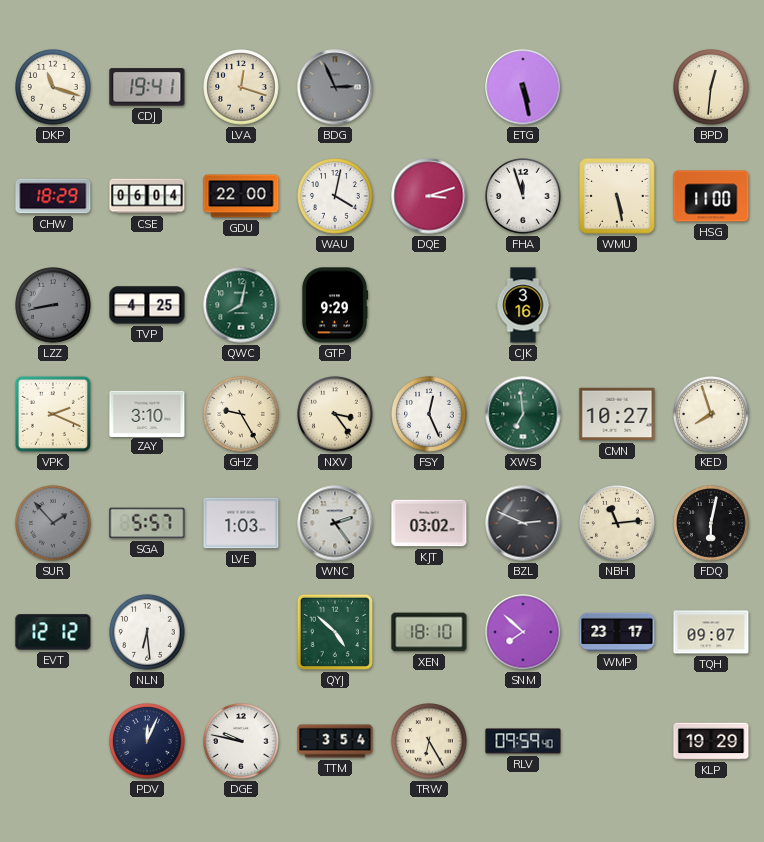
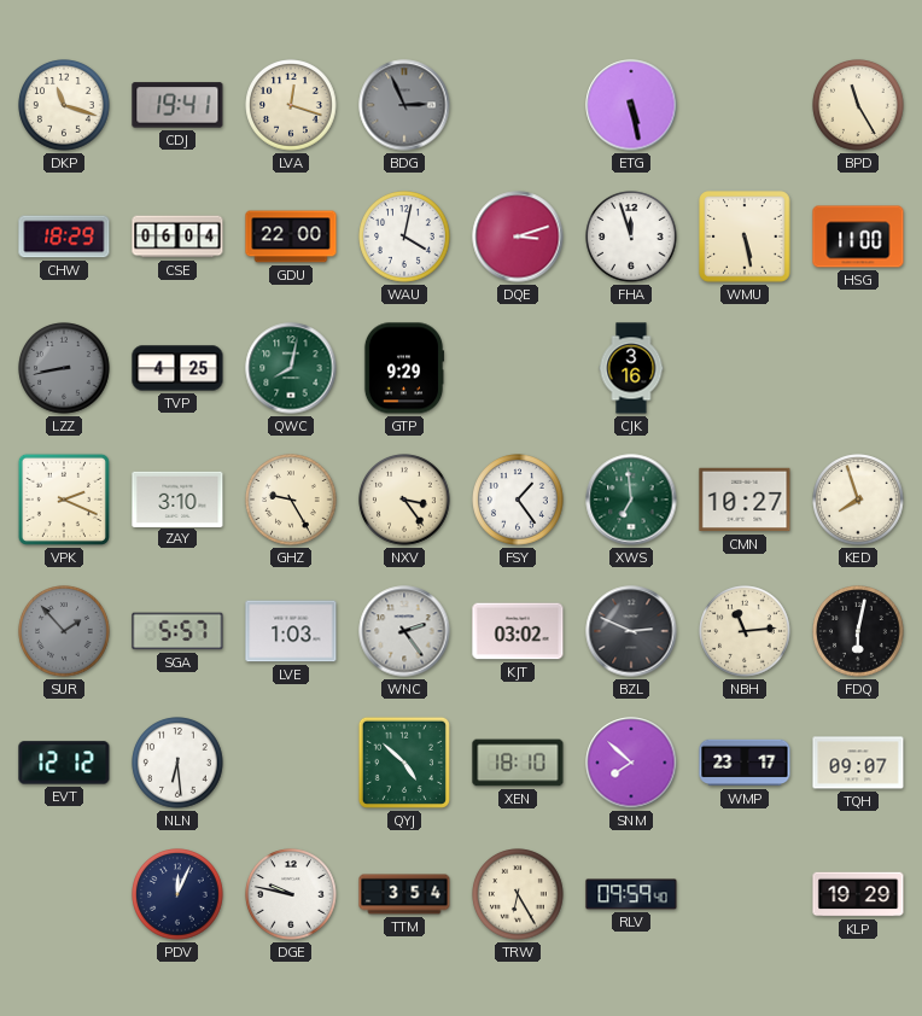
BPD: 12:31 -> 11:25
FSY: 12:26 -> 1:24
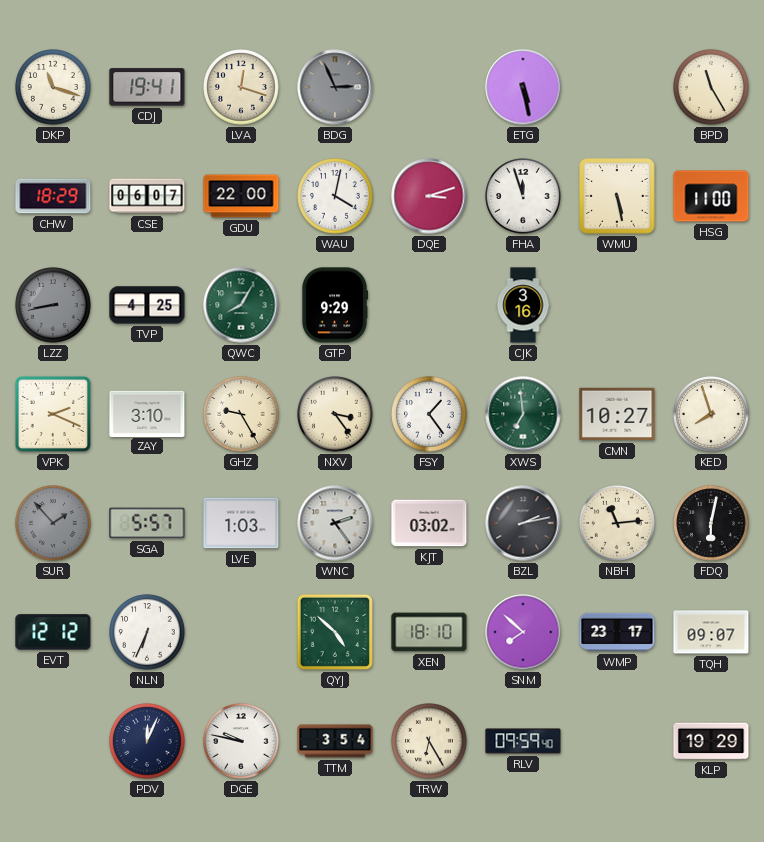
CSE: 06:04 -> 06:07
QWC: 8:02 -> 8:05
BZL: 2:49 -> 2:13
NLN: 6:29 -> 6:34
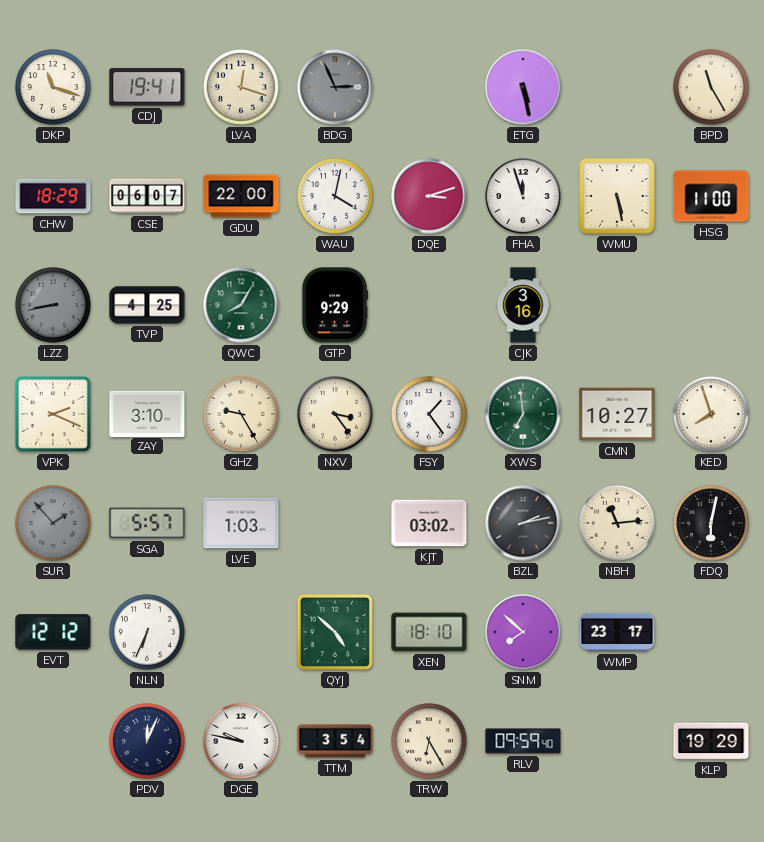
WNC: 2:24 -> none
TQH: 09:07 -> none
